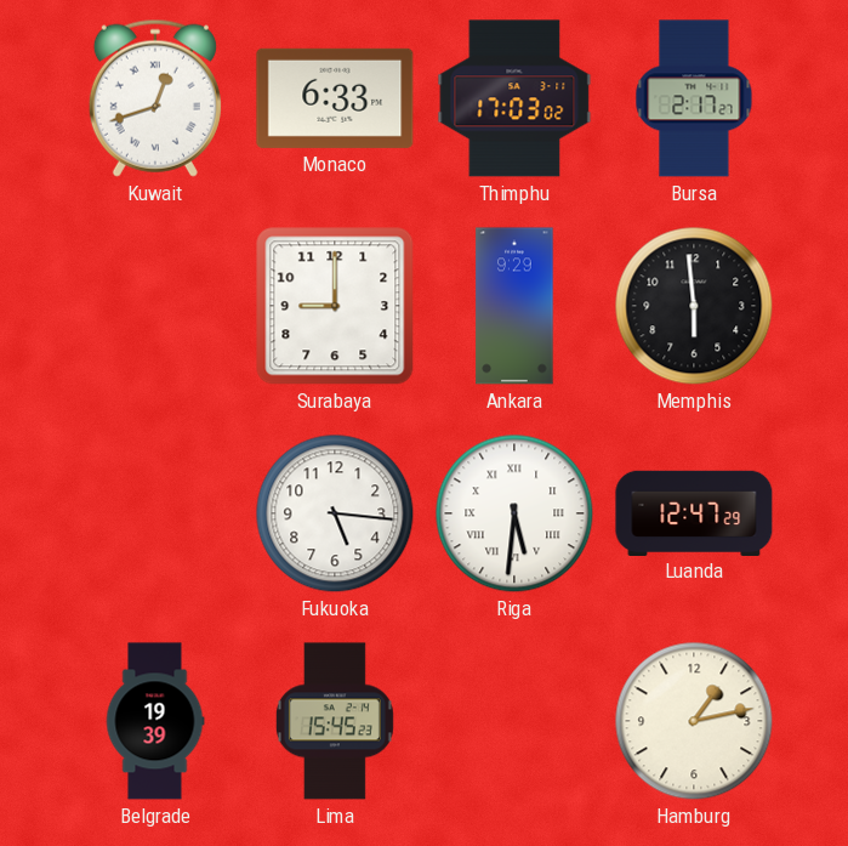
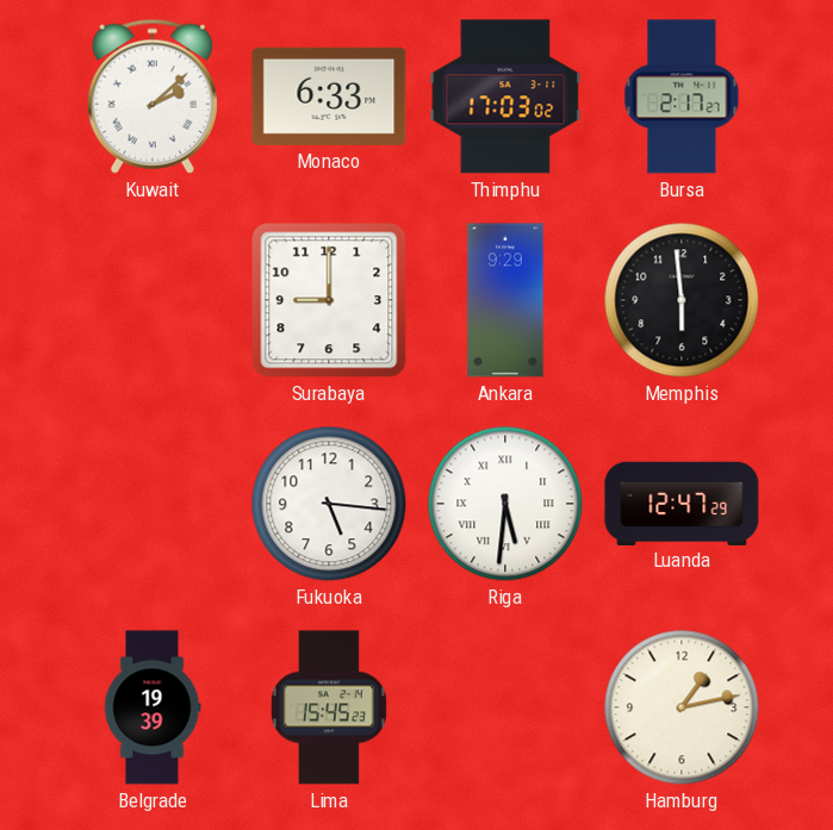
Kuwait: 12:42 -> 2:08
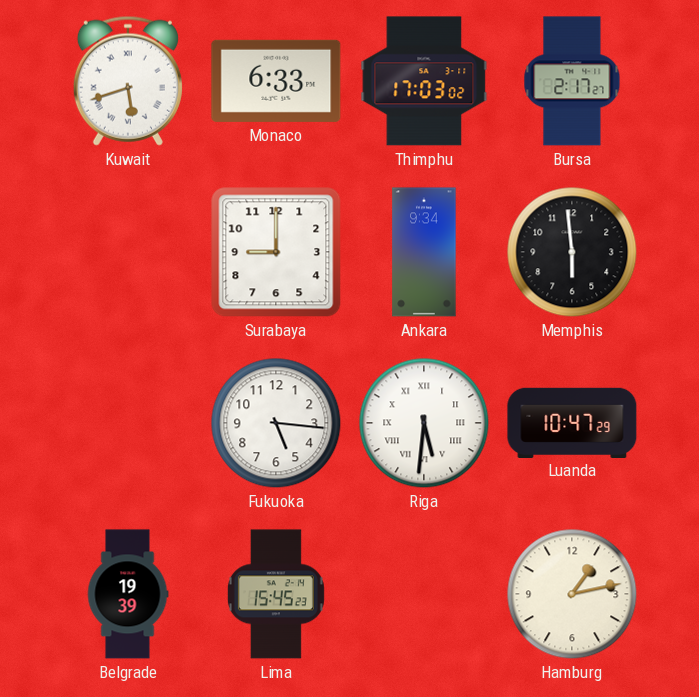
Kuwait: 2:08 -> 5:42
Ankara: 9:29 -> 9:34
Luanda: 12:47 -> 10:47
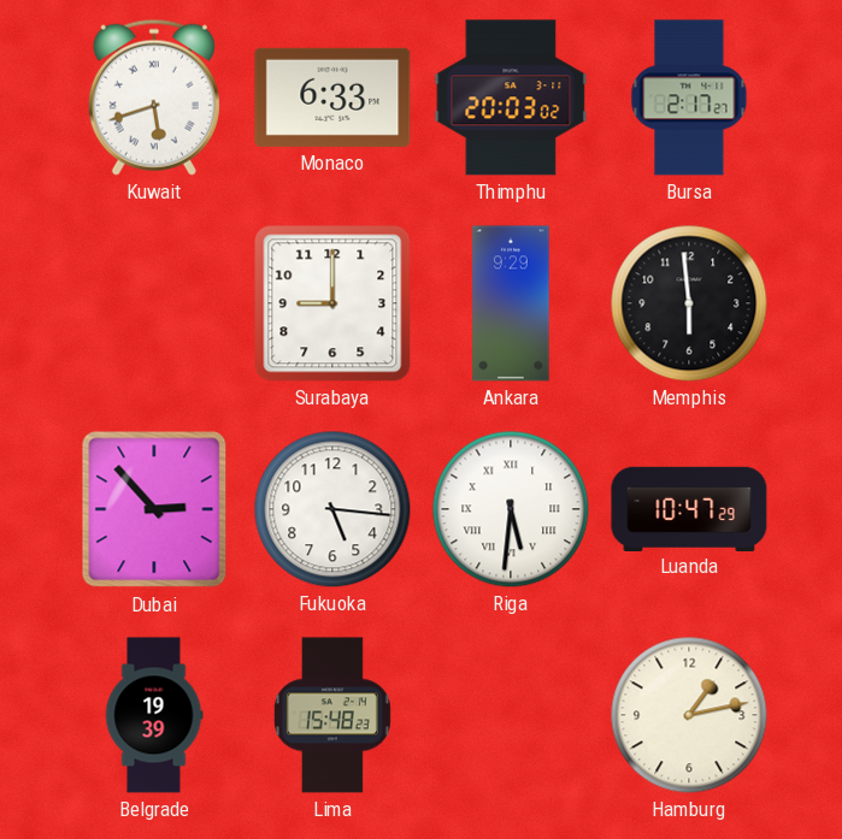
Thimphu: 17:03 -> 20:03
Ankara: 9:34 -> 9:29
Dubai: none -> 2:53
Lima: 15:45 -> 15:48
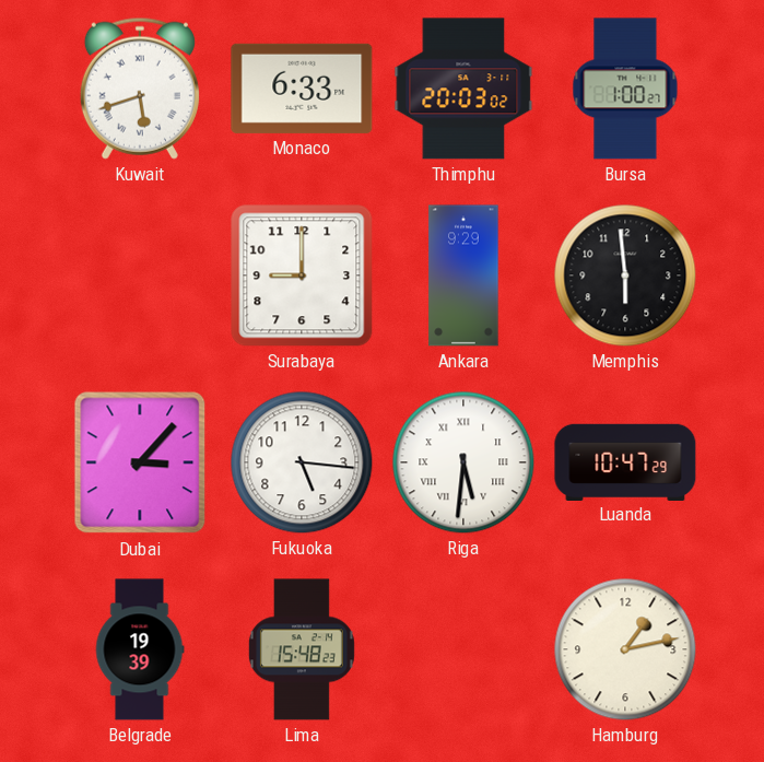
Bursa: 2:17 -> 1:00
Dubai: 2:53 -> 3:07
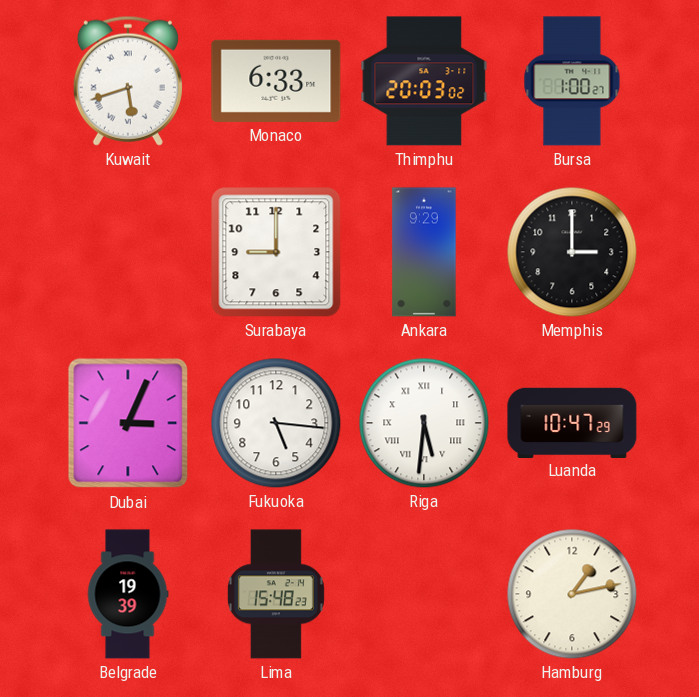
Memphis: 5:59 -> 3:00
Dubai: 3:07 -> 3:04
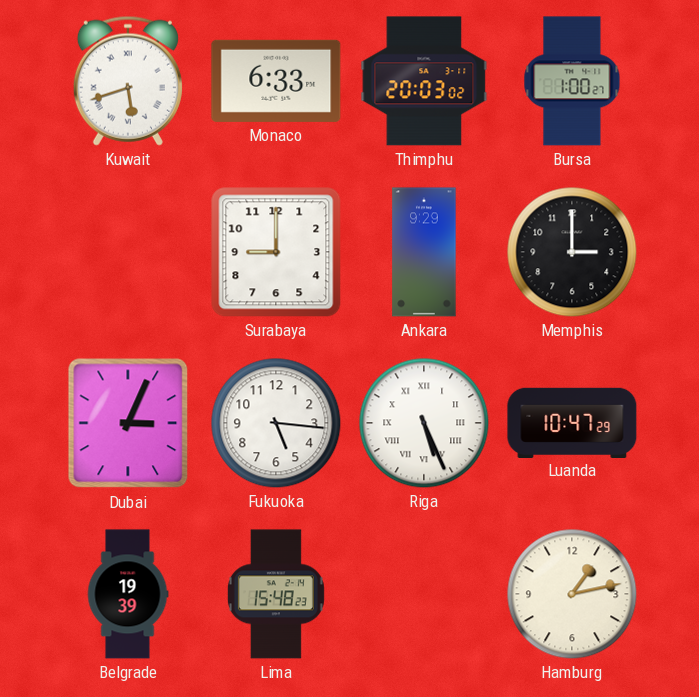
Riga: 5:31 -> 5:26
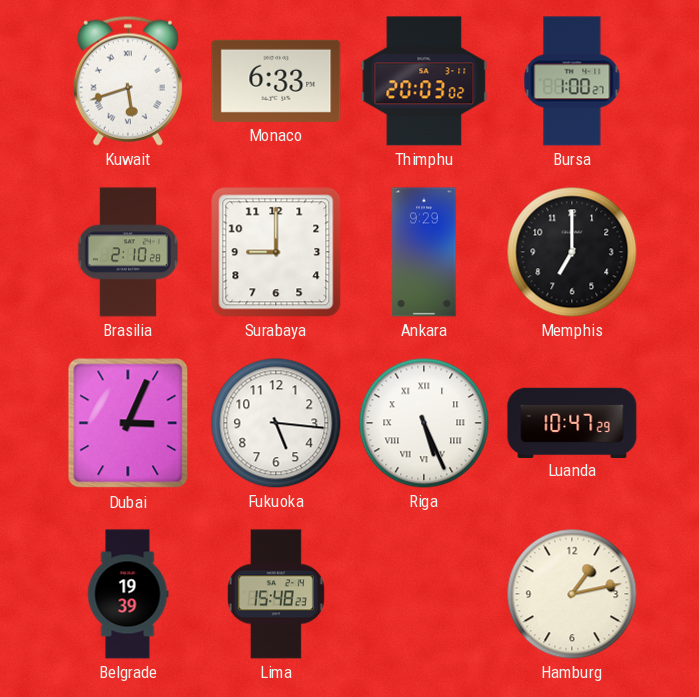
Brasilia: none -> 2:10
Memphis: 3:00 -> 7:00
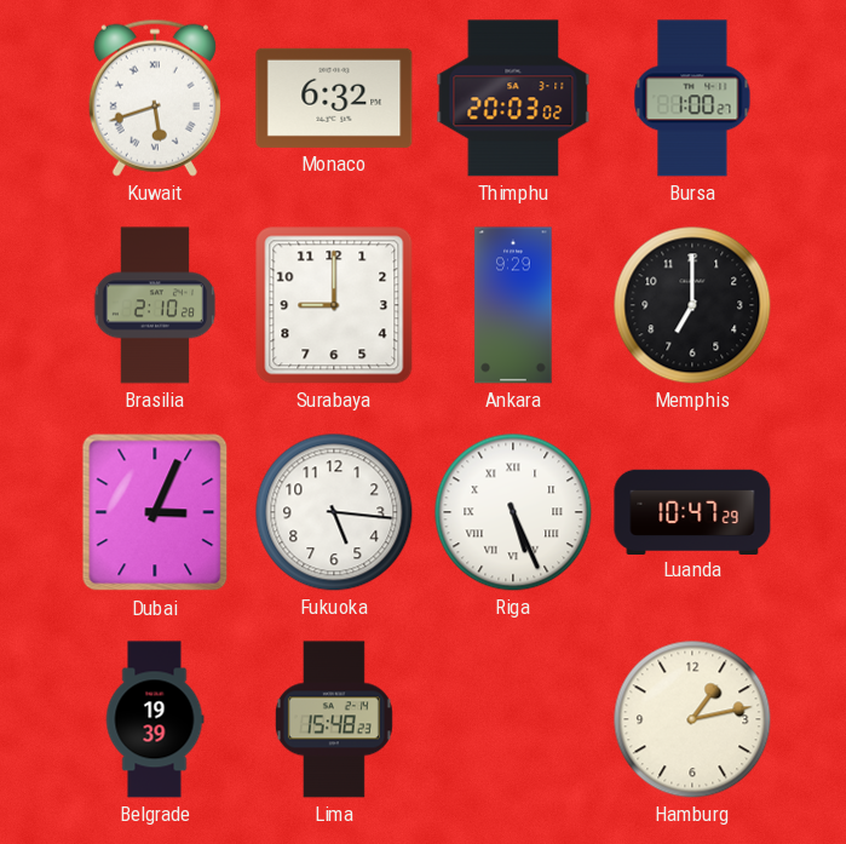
Monaco: 6:33 -> 6:32
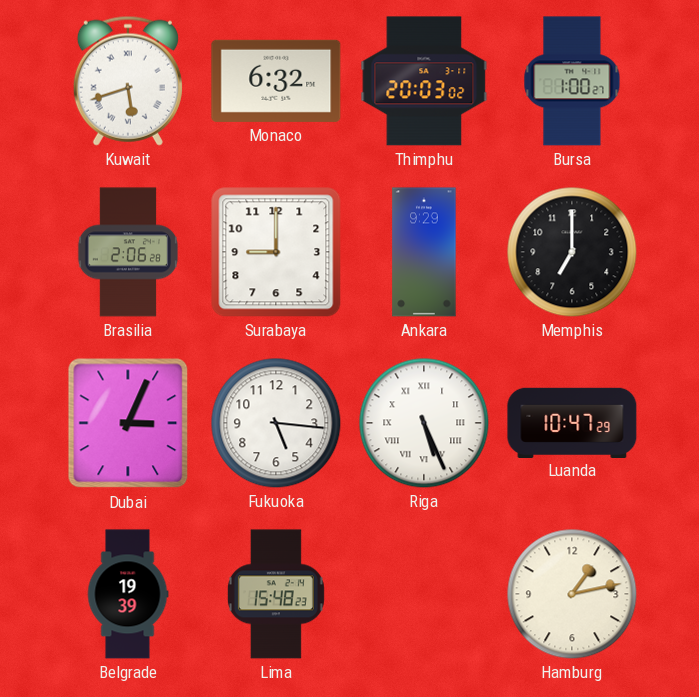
Brasilia: 2:10 -> 2:06
